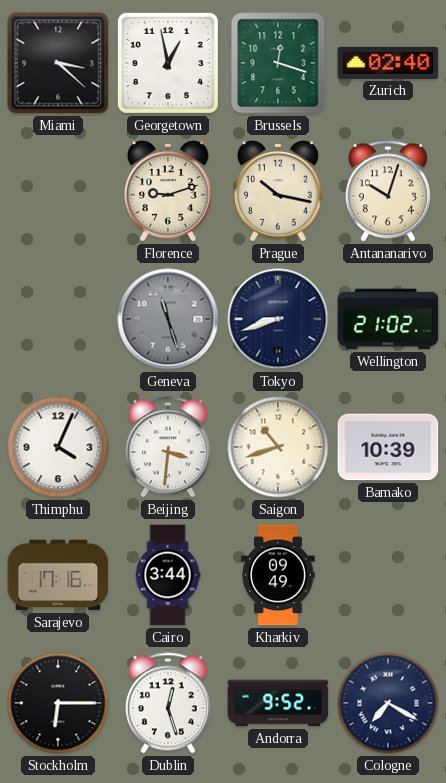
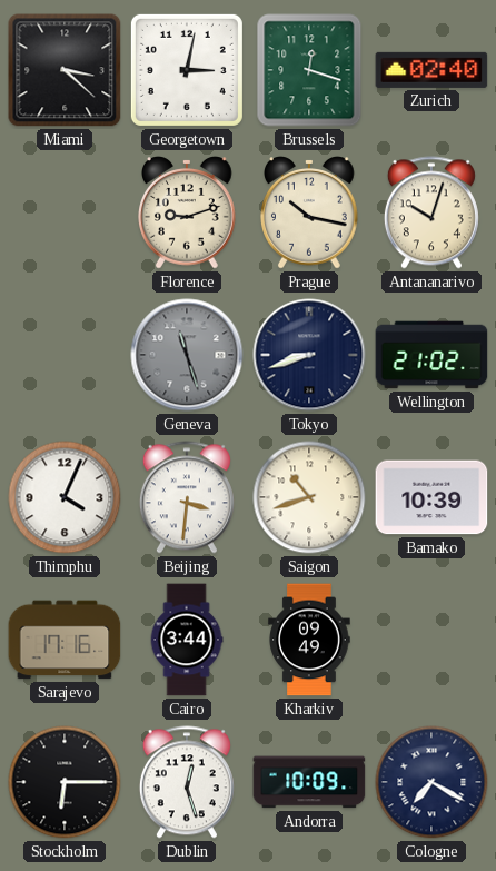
Georgetown: 12:58 -> 3:02
Andorra: 9:52 -> 10:09
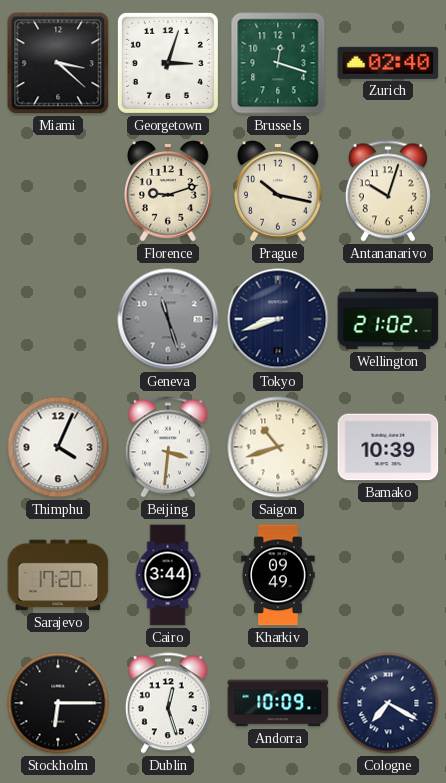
Georgetown: 3:02 -> 3:03
Sarajevo: 17:16 -> 17:20
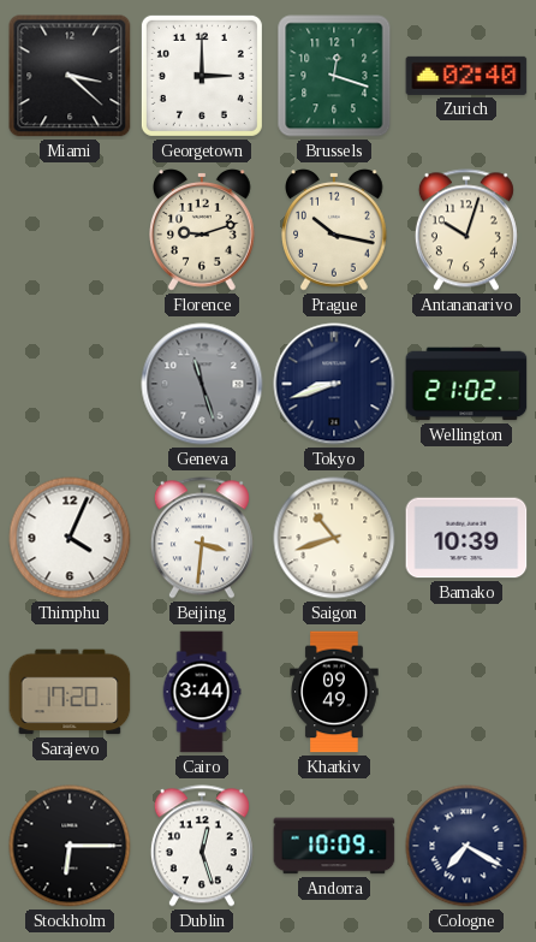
Georgetown: 3:03 -> 3:00
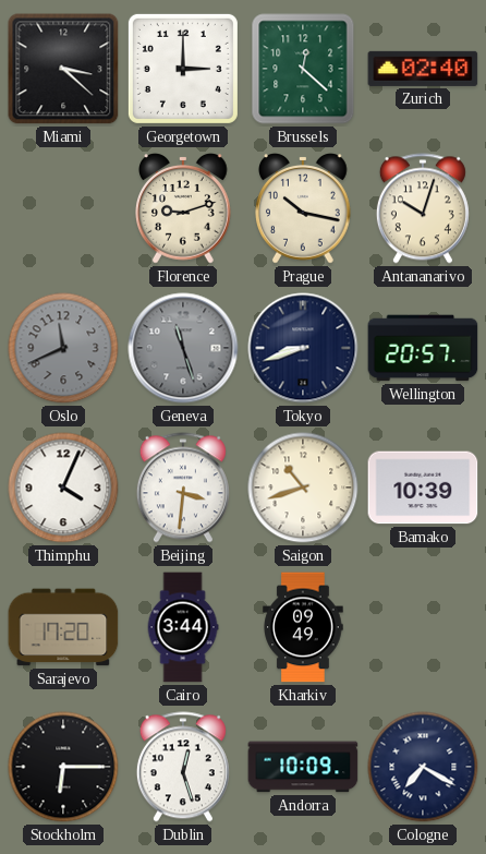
Brussels: 12:18 -> 12:22
Oslo: none -> 11:41
Wellington: 21:02 -> 20:57
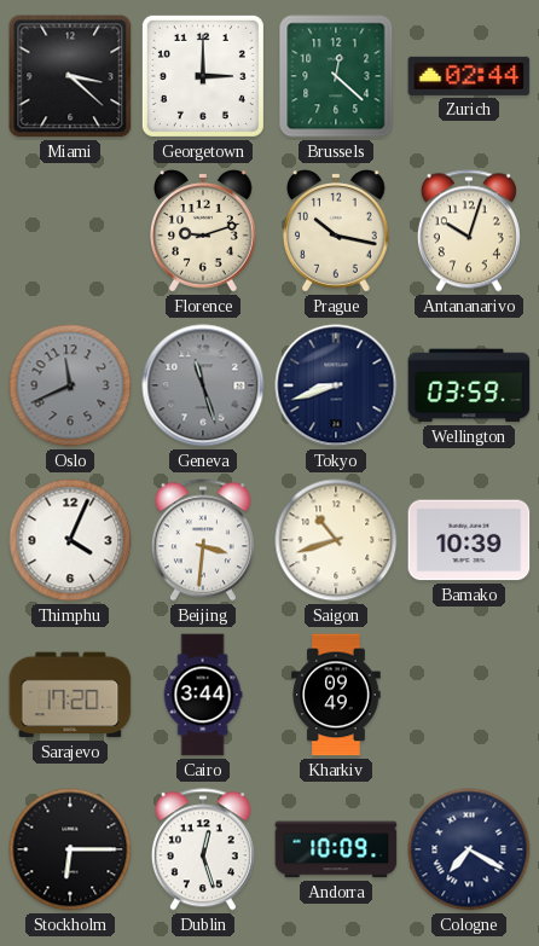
Zurich: 02:40 -> 02:44
Wellington: 20:57 -> 03:59
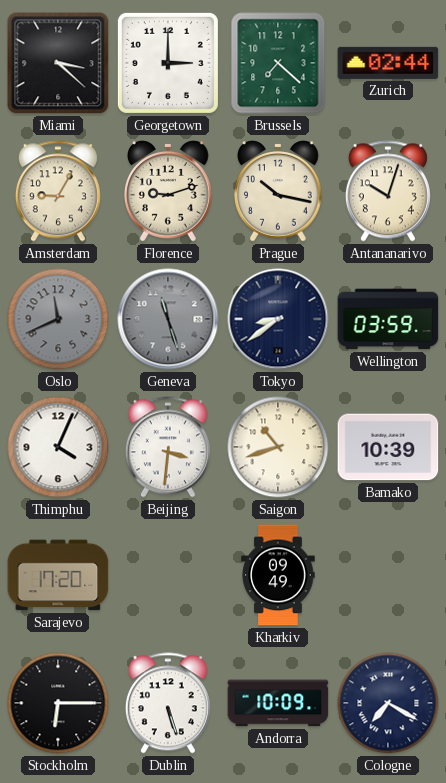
Brussels: 12:22 -> 7:22
Amsterdam: none -> 9:05
Tokyo: 8:42 -> 8:39
Cairo: 3:44 -> none
Dublin: 12:27 -> 5:27
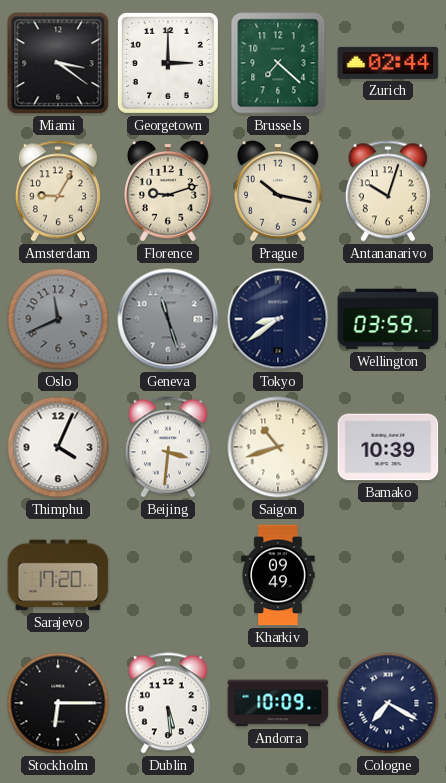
Miami: 3:22 -> 3:21
Dublin: 5:27 -> 5:29
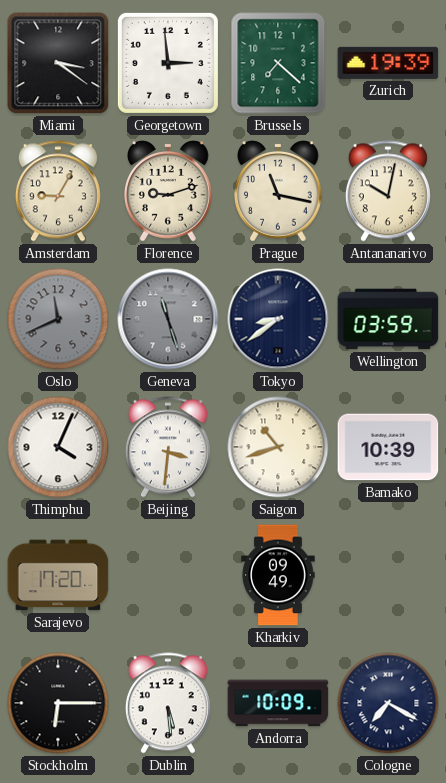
Georgetown: 3:00 -> 2:59
Zurich: 02:44 -> 19:39
Prague: 10:17 -> 11:17
Antananarivo: 10:03 -> 10:02
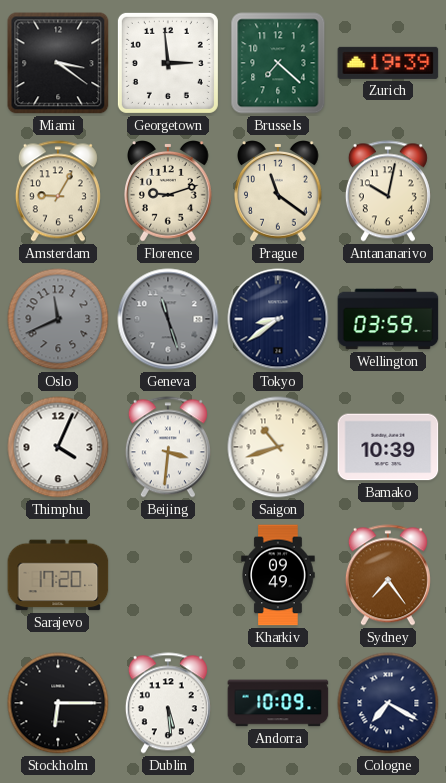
Prague: 11:17 -> 11:21
Sydney: none -> 7:24
